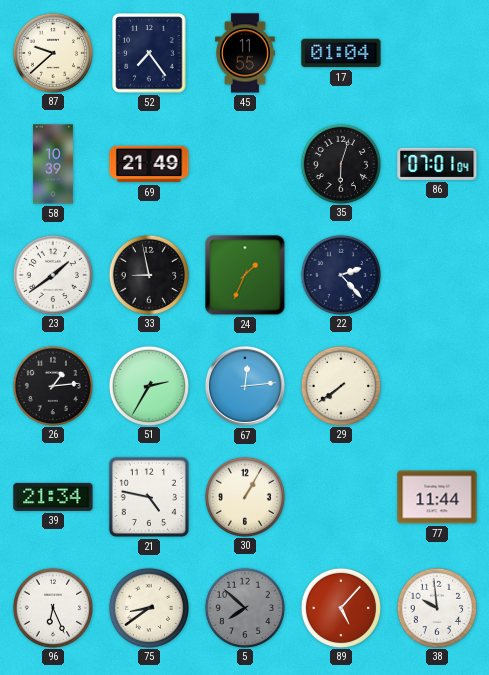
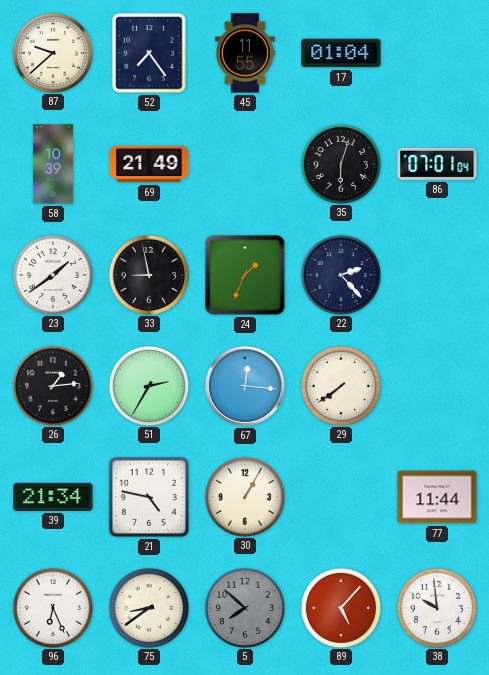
67: 12:14 -> 12:16
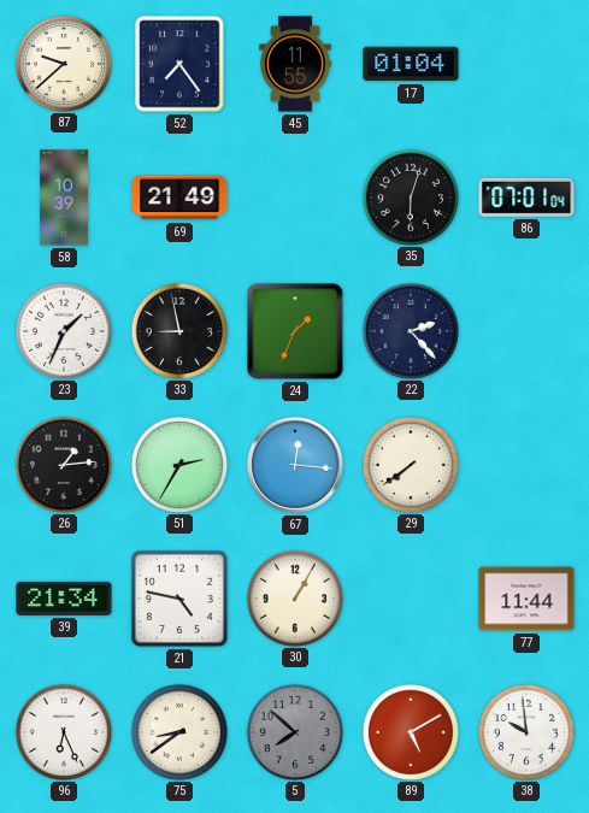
23: 1:39 -> 1:34
89: 5:07 -> 5:10
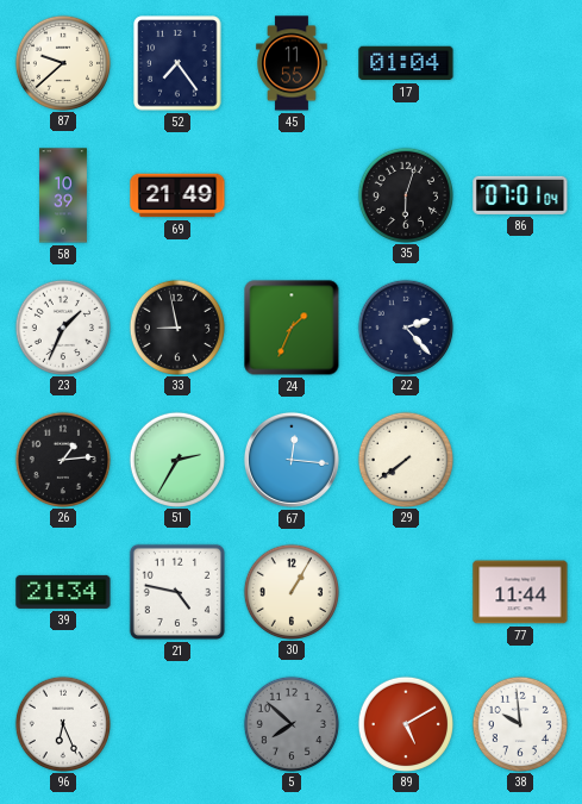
75: 8:39 -> none
